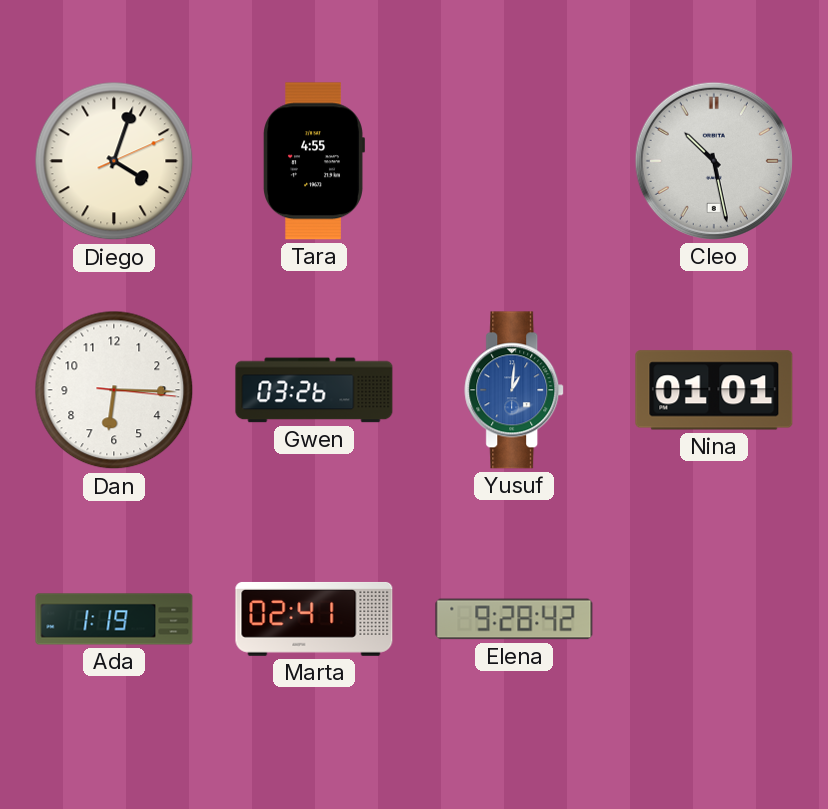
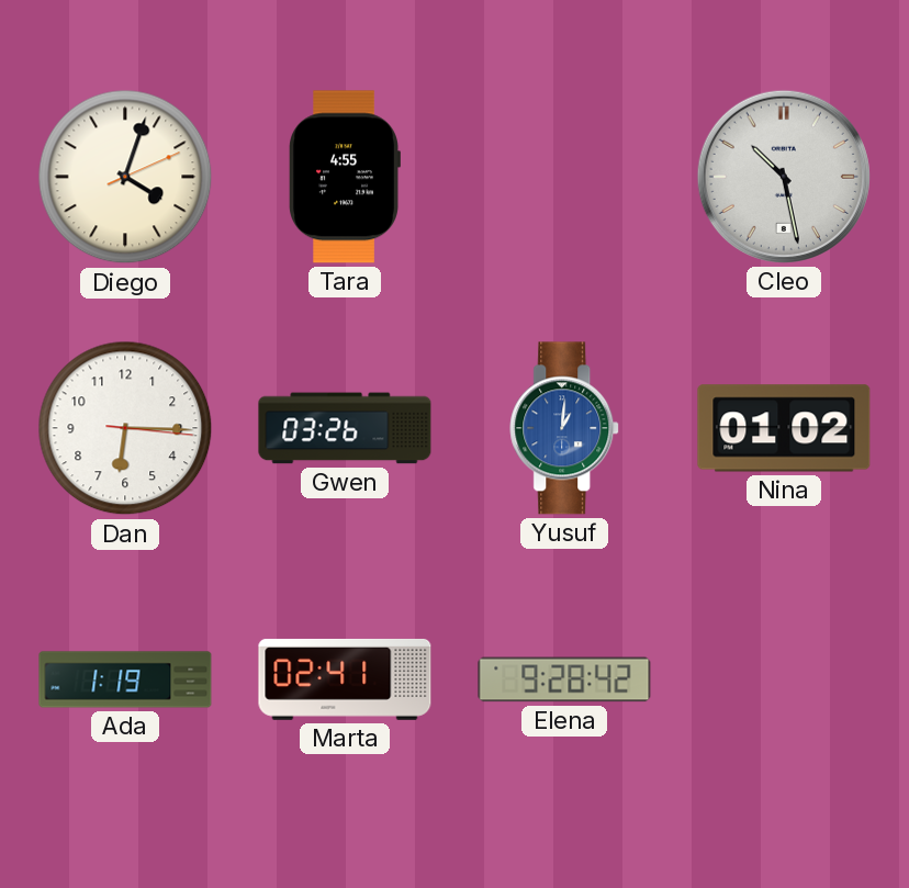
Nina: 01:01 -> 01:02
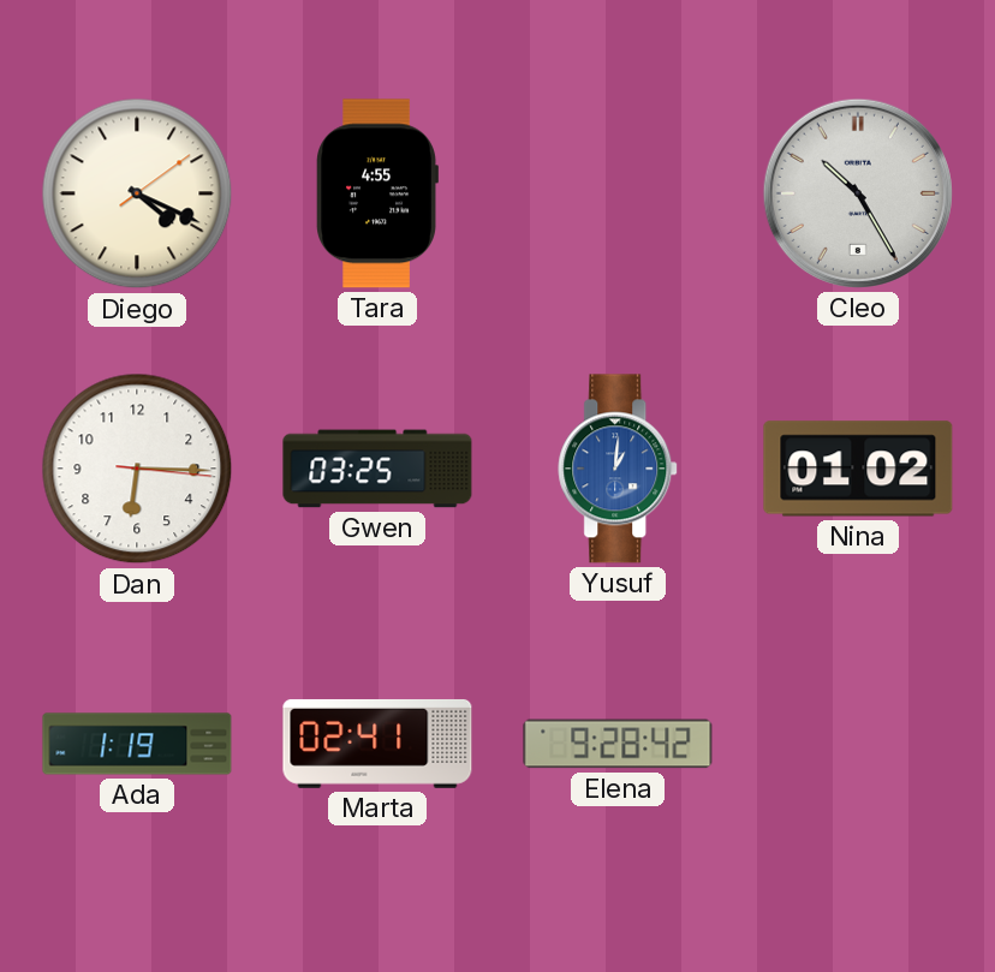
Diego: 4:03 -> 4:19
Cleo: 10:28 -> 10:25
Gwen: 03:26 -> 03:25
